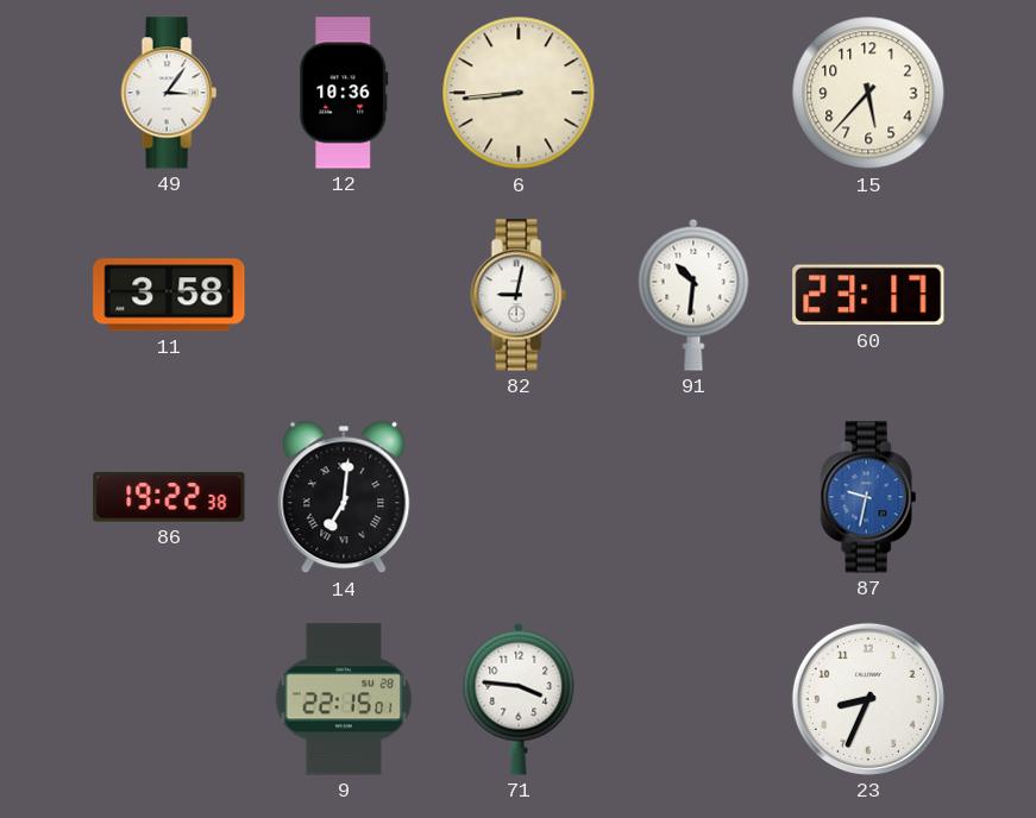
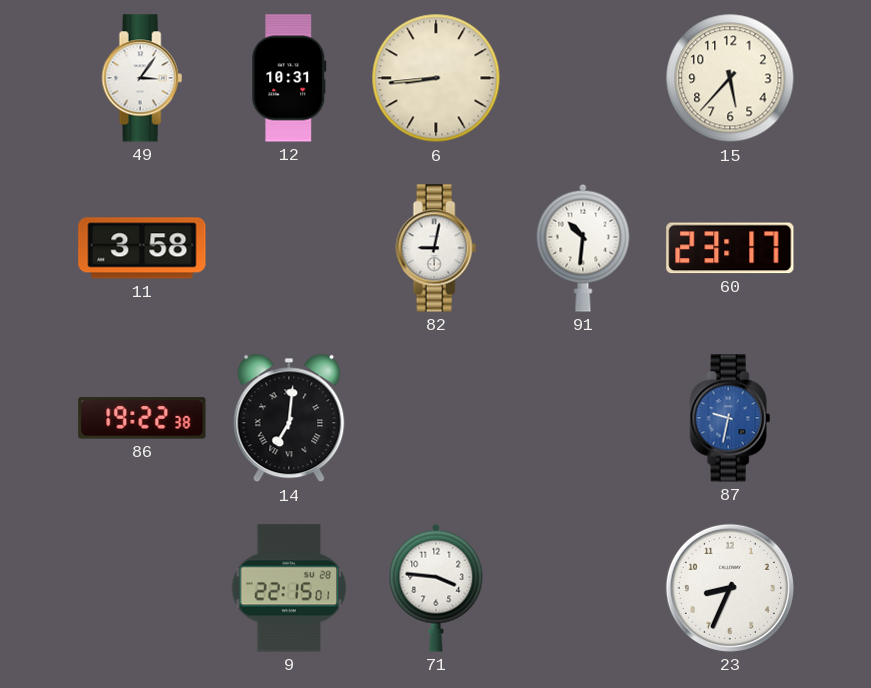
12: 10:36 -> 10:31
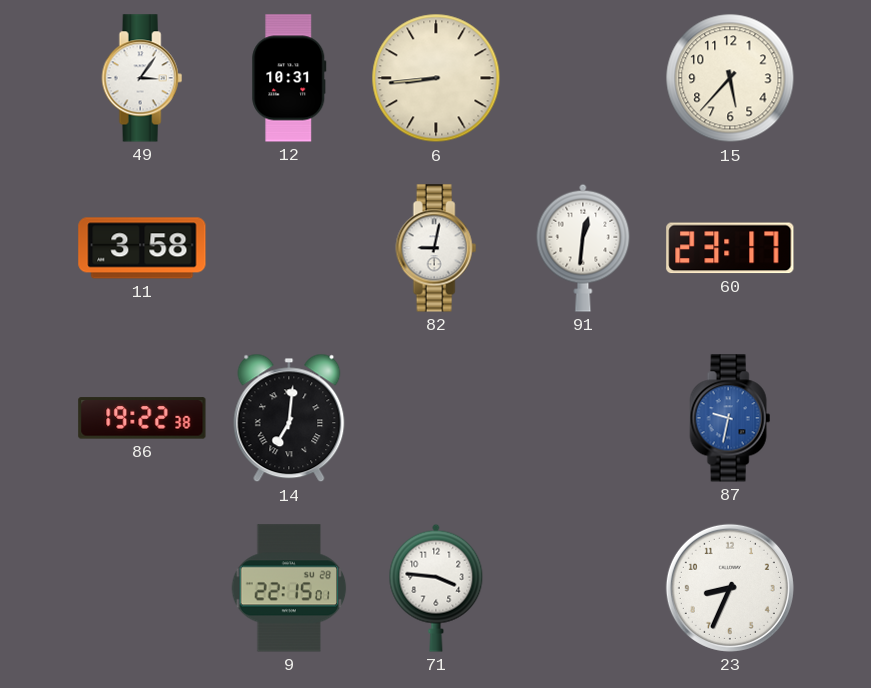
91: 10:31 -> 12:31
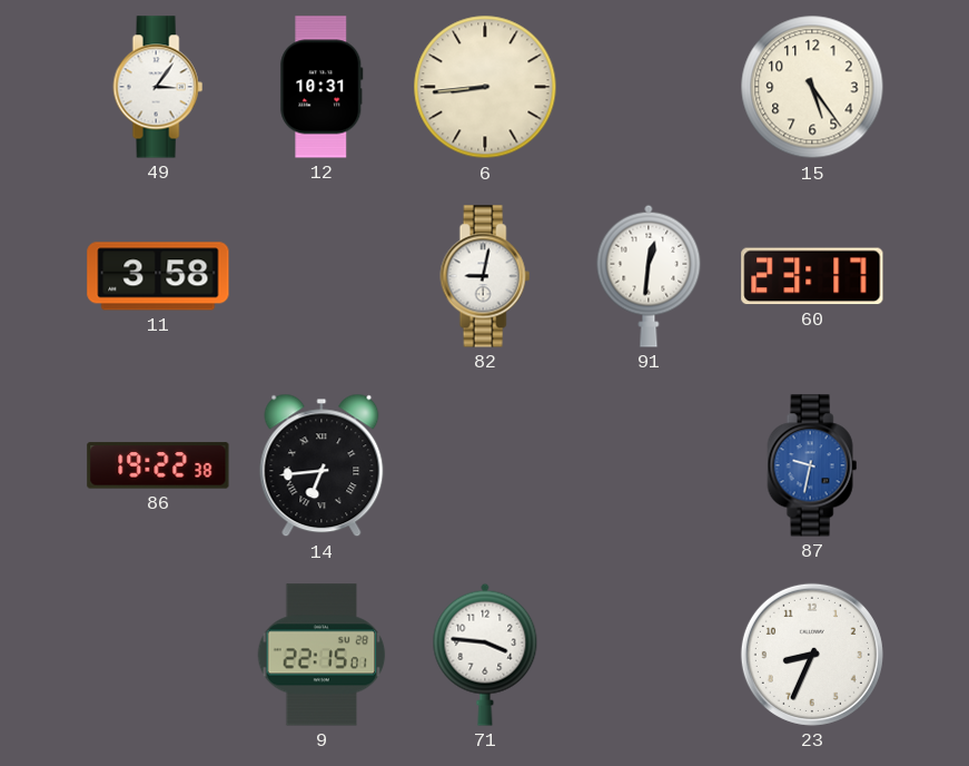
15: 5:37 -> 5:24
14: 7:01 -> 6:44
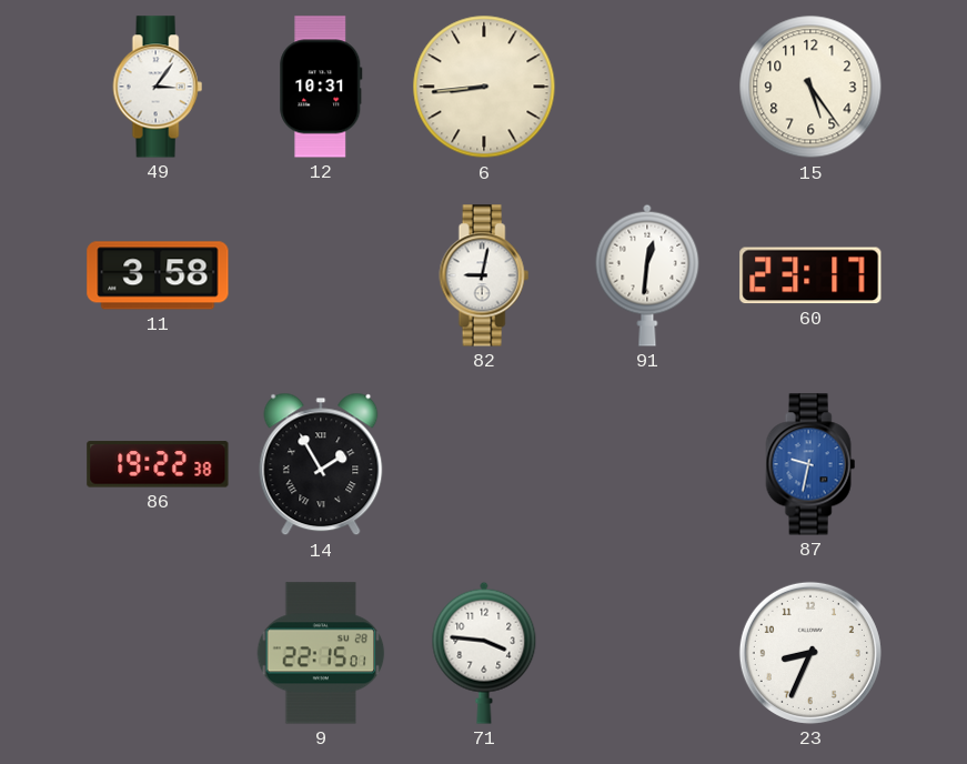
14: 6:44 -> 1:55
